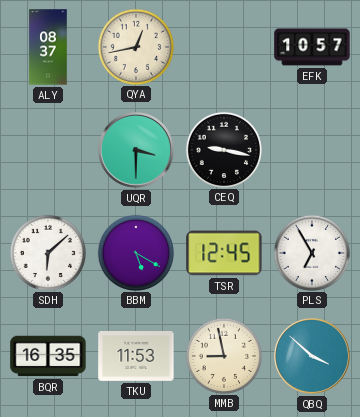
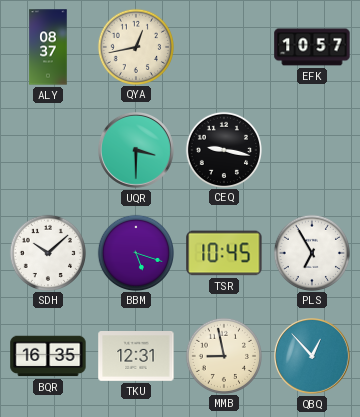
SDH: 6:08 -> 10:08
BBM: 5:20 -> 5:18
TSR: 12:45 -> 10:45
TKU: 11:53 -> 12:31
QBQ: 3:52 -> 12:53
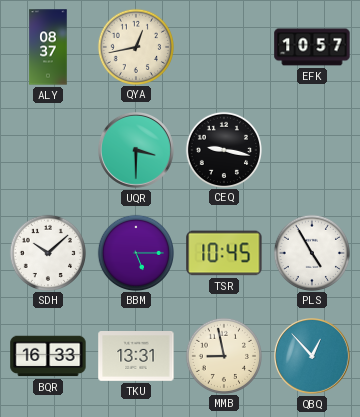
BBM: 5:18 -> 5:15
PLS: 6:55 -> 4:55
BQR: 16:35 -> 16:33
TKU: 12:31 -> 13:31
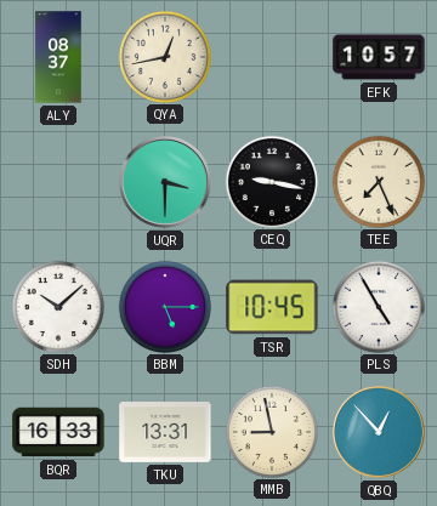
TEE: none -> 7:26
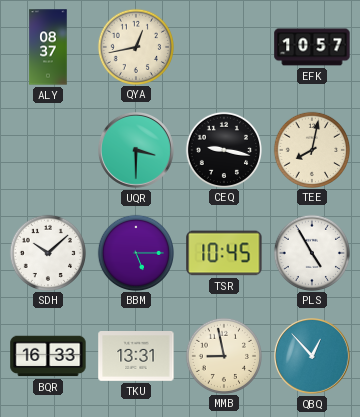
TEE: 7:26 -> 8:02
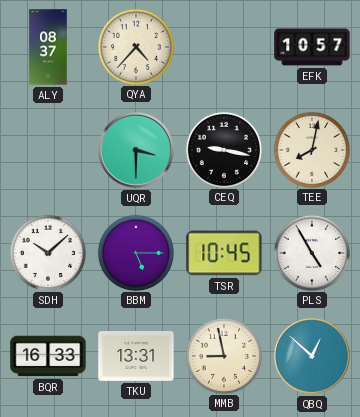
QYA: 12:43 -> 4:37
QBQ: 12:53 -> 12:52
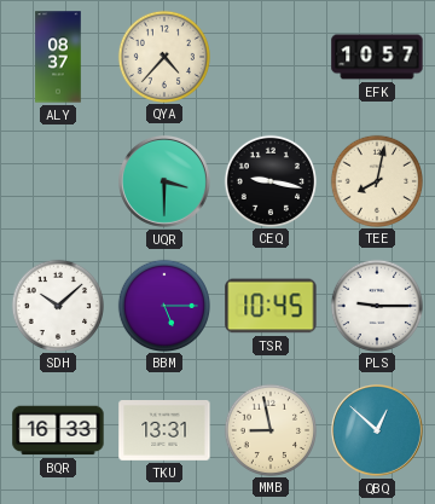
PLS: 4:55 -> 9:15
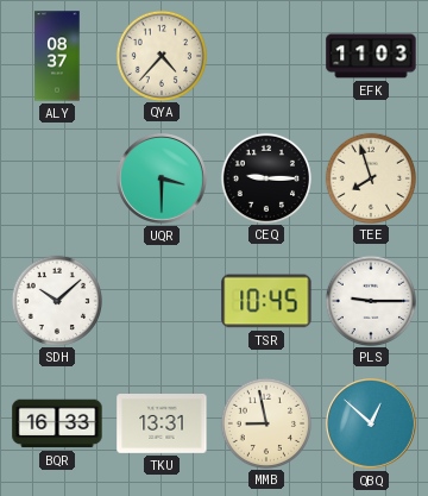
EFK: 10:57 -> 11:03
CEQ: 9:17 -> 9:15
TEE: 8:02 -> 7:57
BBM: 5:15 -> none
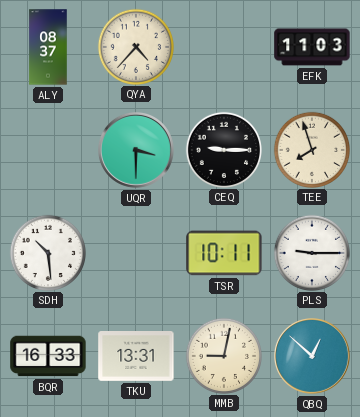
SDH: 10:08 -> 10:29
TSR: 10:45 -> 10:11
MMB: 8:58 -> 9:02
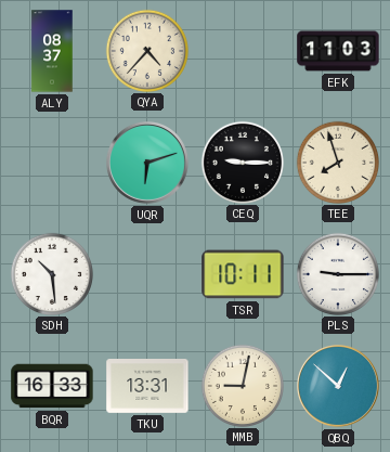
UQR: 3:30 -> 6:12
